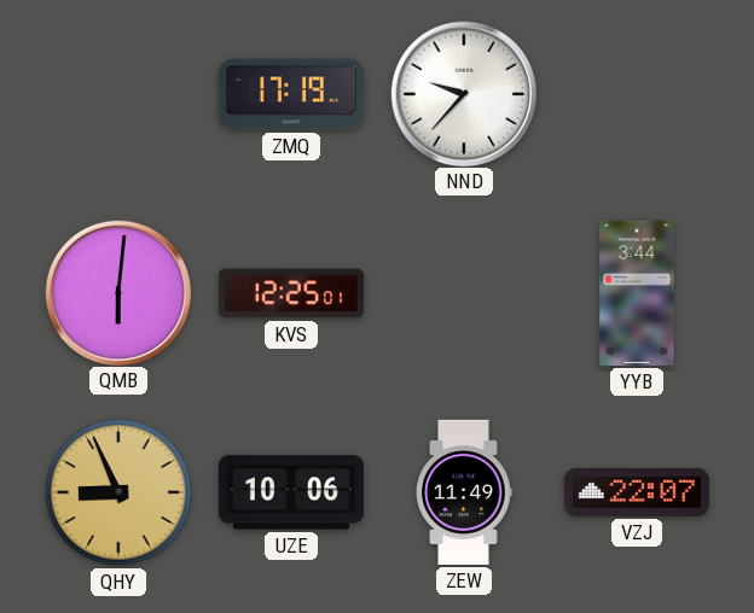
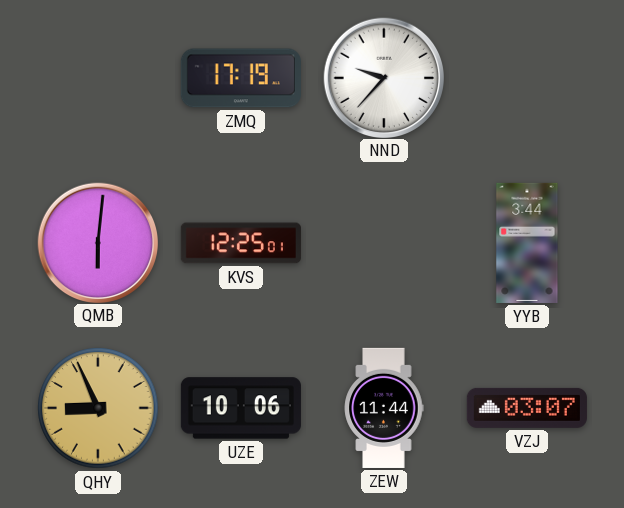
ZEW: 11:49 -> 11:44
VZJ: 22:07 -> 03:07
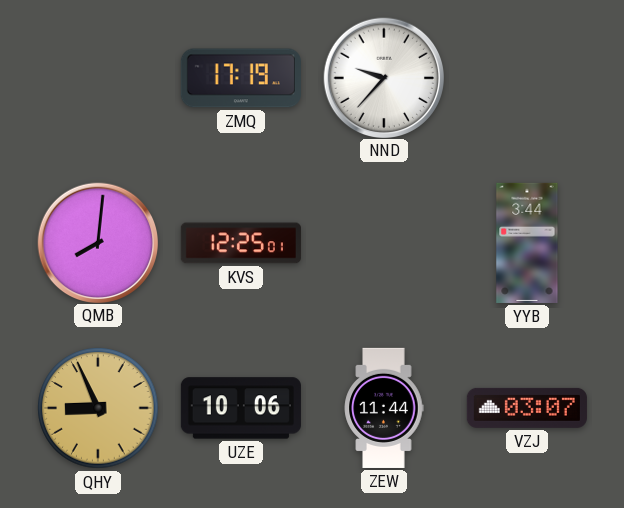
QMB: 6:01 -> 8:01
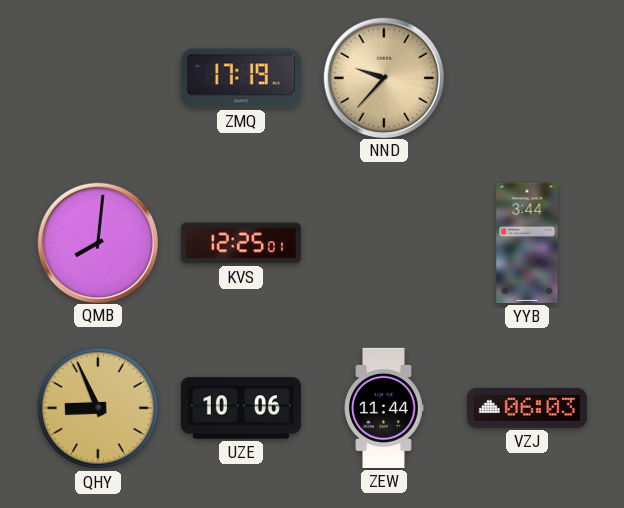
NND dial: white -> champagne
VZJ: 03:07 -> 06:03
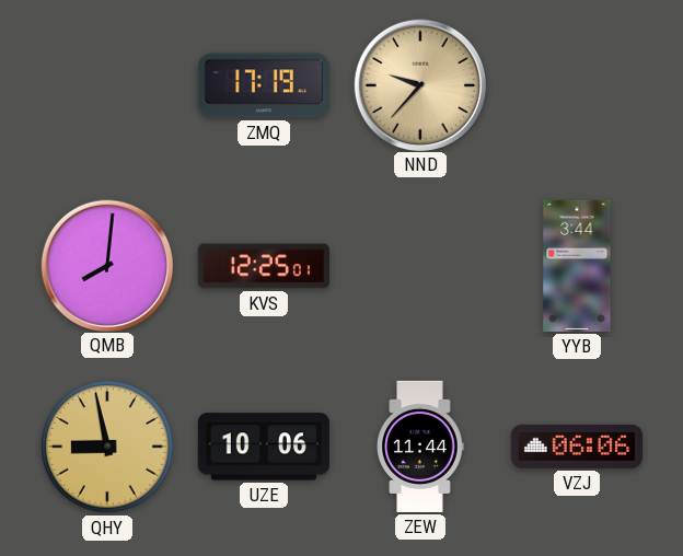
QHY: 8:56 -> 8:58
VZJ: 06:03 -> 06:06
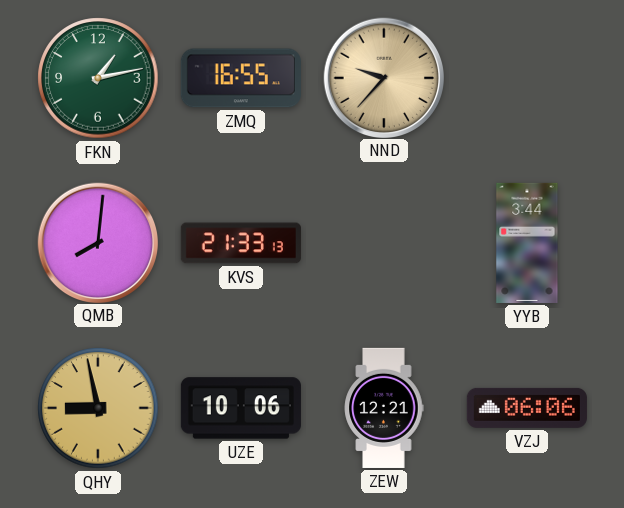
FKN: none -> 1:13
ZMQ: 17:19 -> 16:55
KVS: 12:25 -> 21:33
ZEW: 11:44 -> 12:21
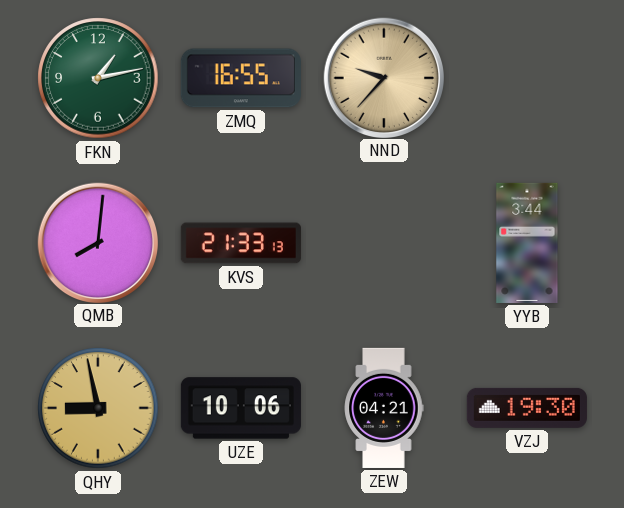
ZEW: 12:21 -> 04:21
VZJ: 06:06 -> 19:30
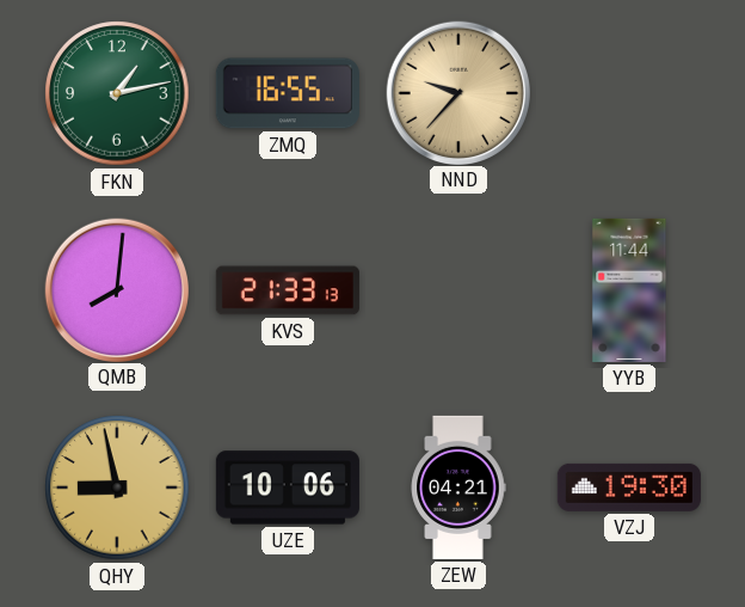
YYB: 3:44 -> 11:44
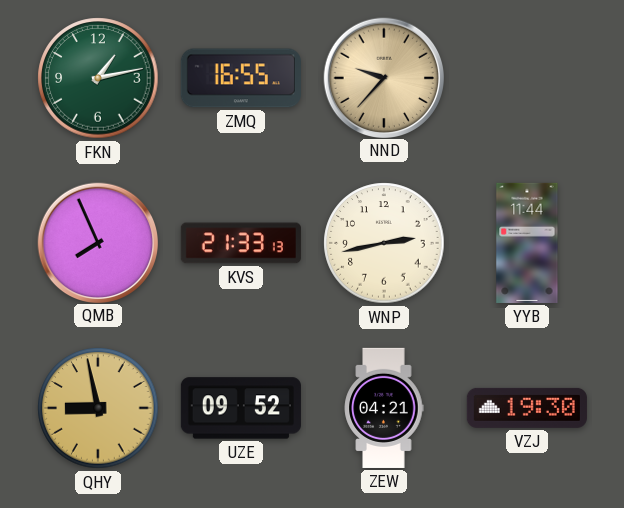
QMB: 8:01 -> 7:56
WNP: none -> 2:43
UZE: 10:06 -> 09:52
